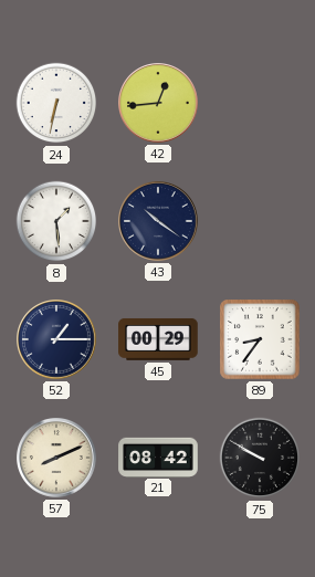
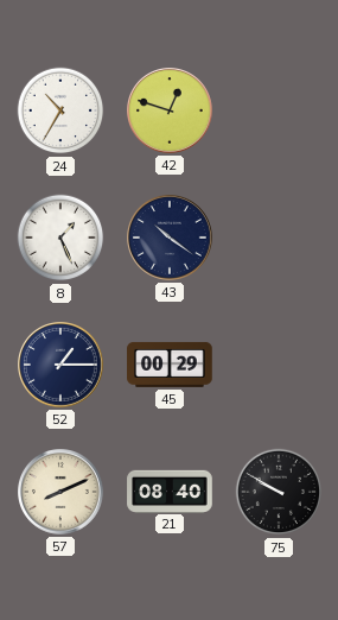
24: 6:32 -> 10:35
42: 12:44 -> 12:48
8: 1:29 -> 1:26
89: 8:36 -> none
21: 08:42 -> 08:40
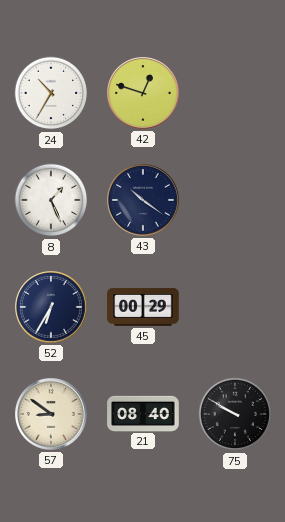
52: 1:15 -> 6:35
57: 8:11 -> 8:51
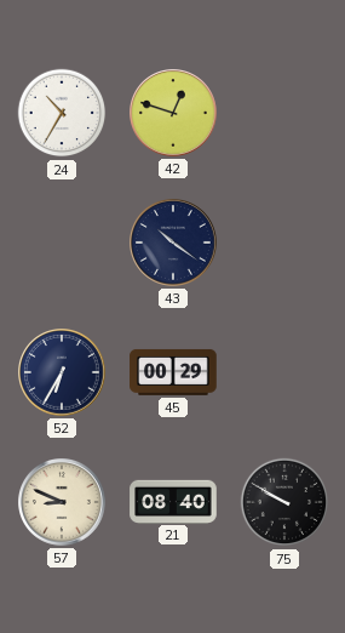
8: 1:26 -> none
57: 8:51 -> 8:49
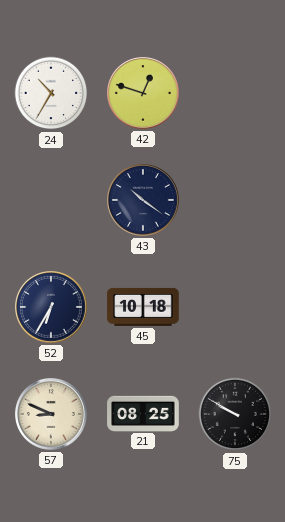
45: 00:29 -> 10:18
21: 08:40 -> 08:25
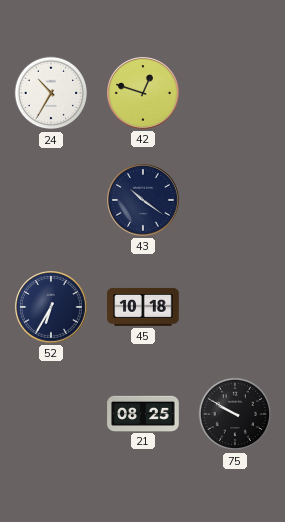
57: 8:49 -> none
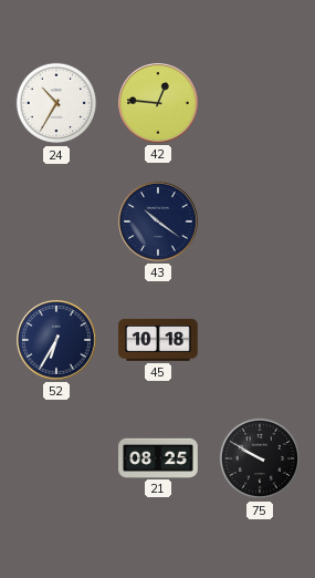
42: 12:48 -> 12:46
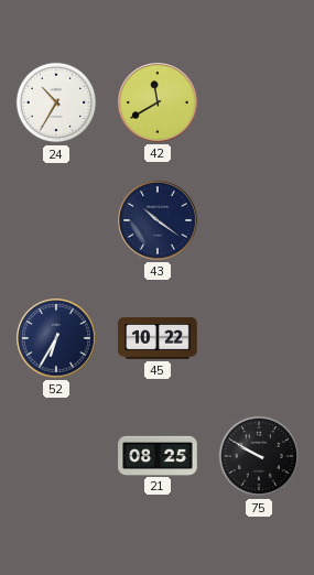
42: 12:46 -> 11:40
45: 10:18 -> 10:22
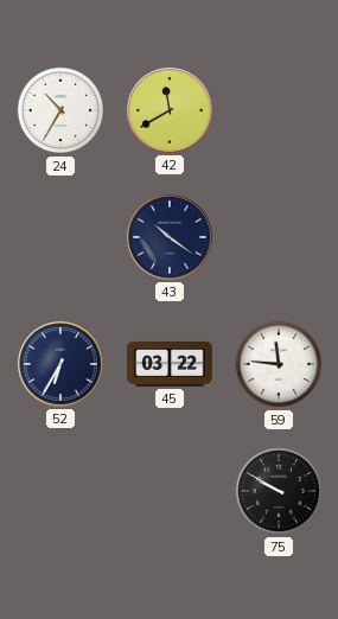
45: 10:22 -> 03:22
59: none -> 11:46
21: 08:25 -> none
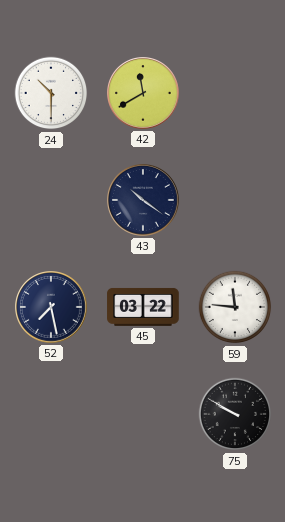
24: 10:35 -> 10:30
52: 6:35 -> 7:28
